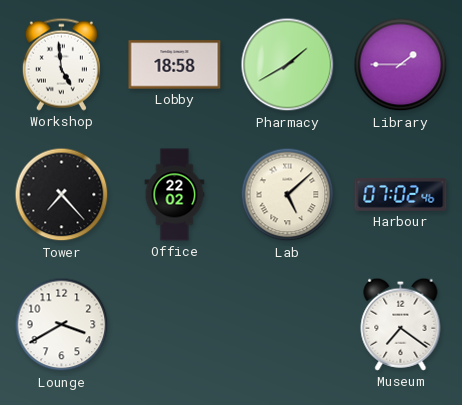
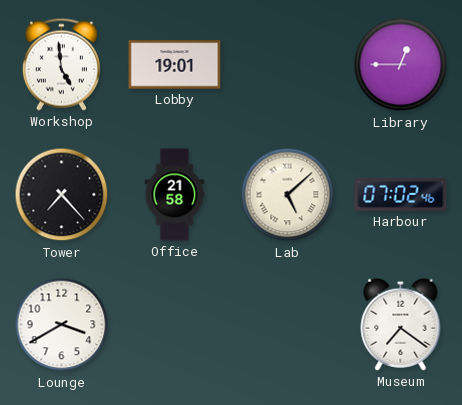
Lobby: 18:58 -> 19:01
Pharmacy: 1:40 -> none
Library: 1:45 -> 12:45
Office: 22:02 -> 21:58
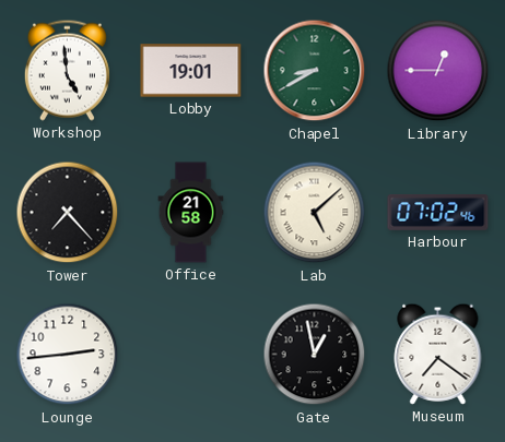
Chapel: none -> 8:40
Lounge: 3:40 -> 2:44
Gate: none -> 12:58
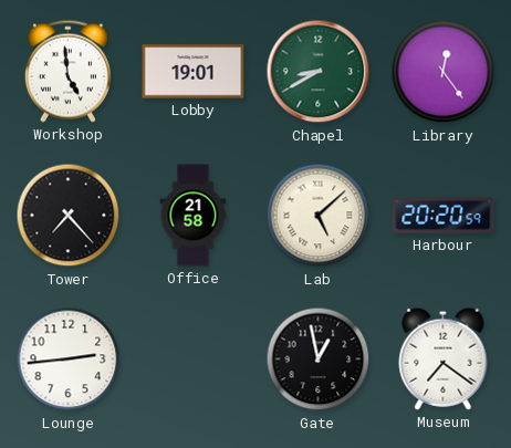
Library: 12:45 -> 12:24
Harbour: 07:02 -> 20:20
